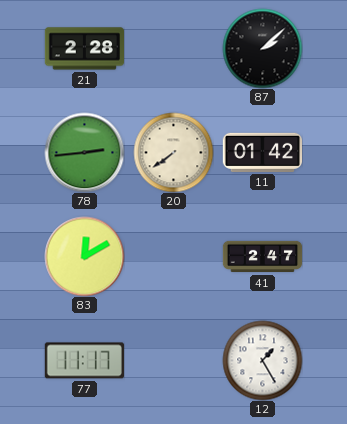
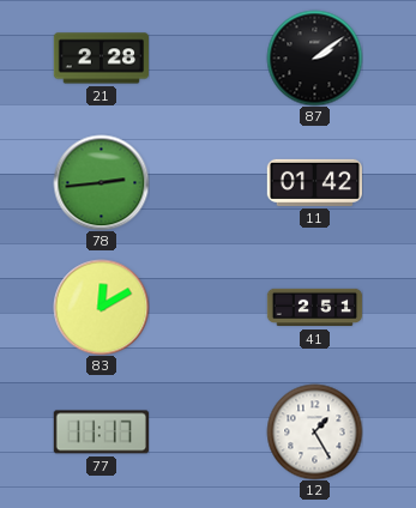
87: 2:08 -> 2:09
20: 7:39 -> none
41: 2:47 -> 2:51
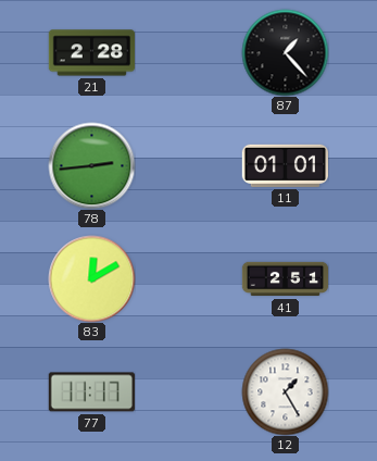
87: 2:09 -> 1:23
11: 01:42 -> 01:01
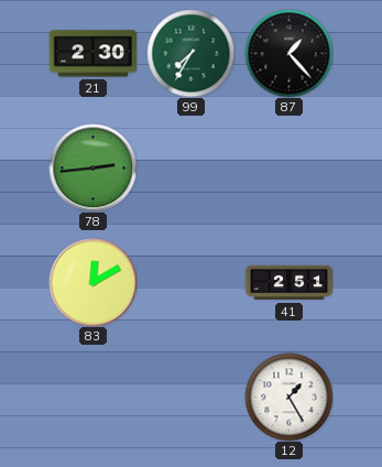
21: 2:28 -> 2:30
99: none -> 7:35
11: 01:01 -> none
77: 11:17 -> none
